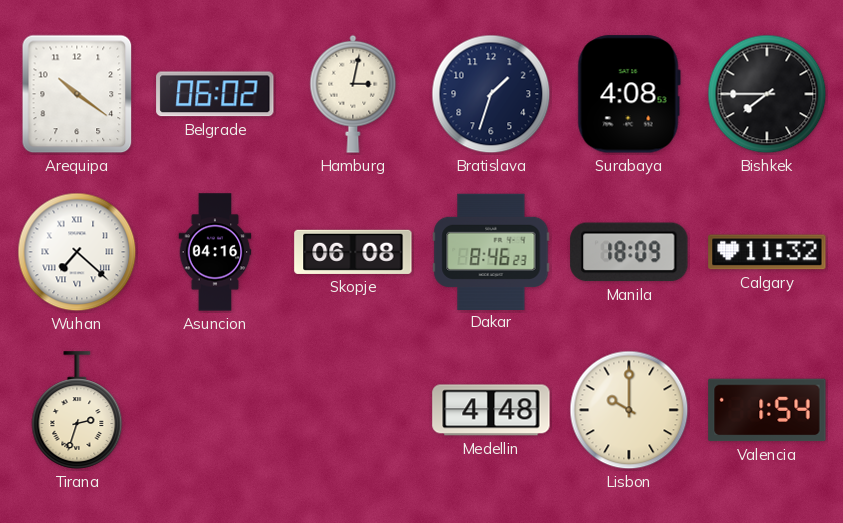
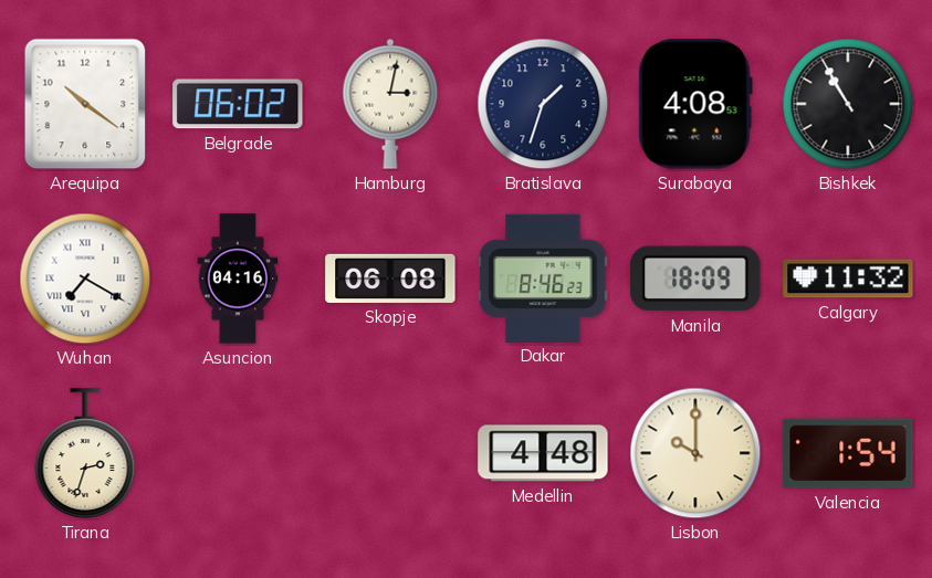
Bishkek: 7:45 -> 10:55
Wuhan: 7:22 -> 7:20
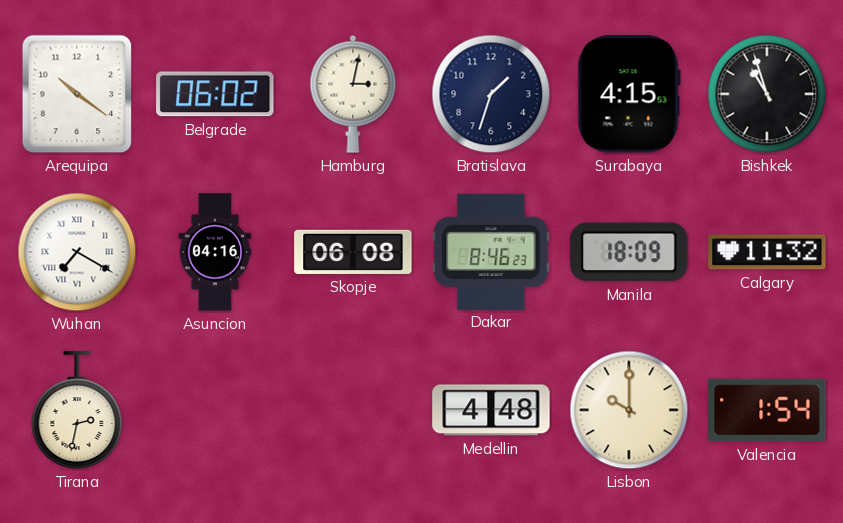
Surabaya: 4:08 -> 4:15
Bishkek: 10:55 -> 10:57
Tirana: 2:33 -> 2:32
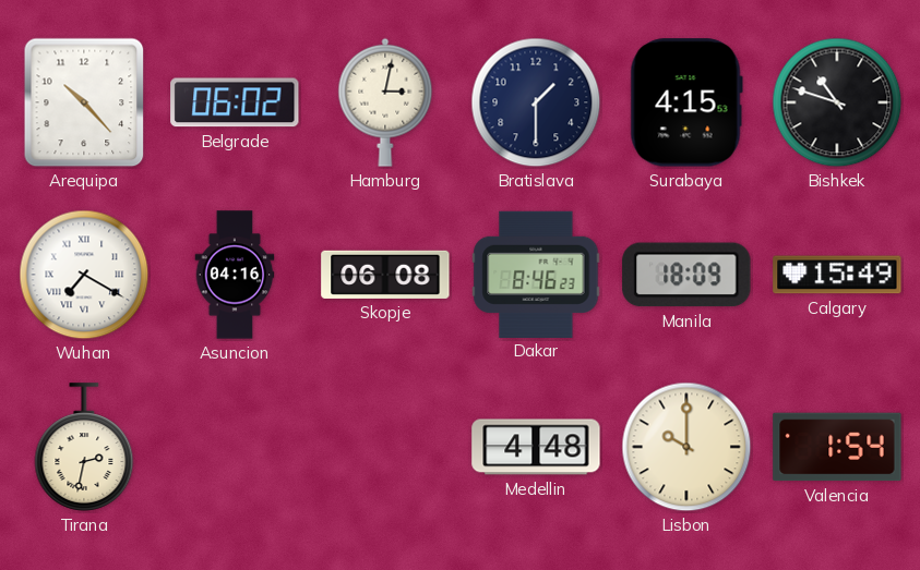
Arequipa: 10:21 -> 10:23
Bratislava: 1:33 -> 1:30
Bishkek: 10:57 -> 10:48
Calgary: 11:32 -> 15:49
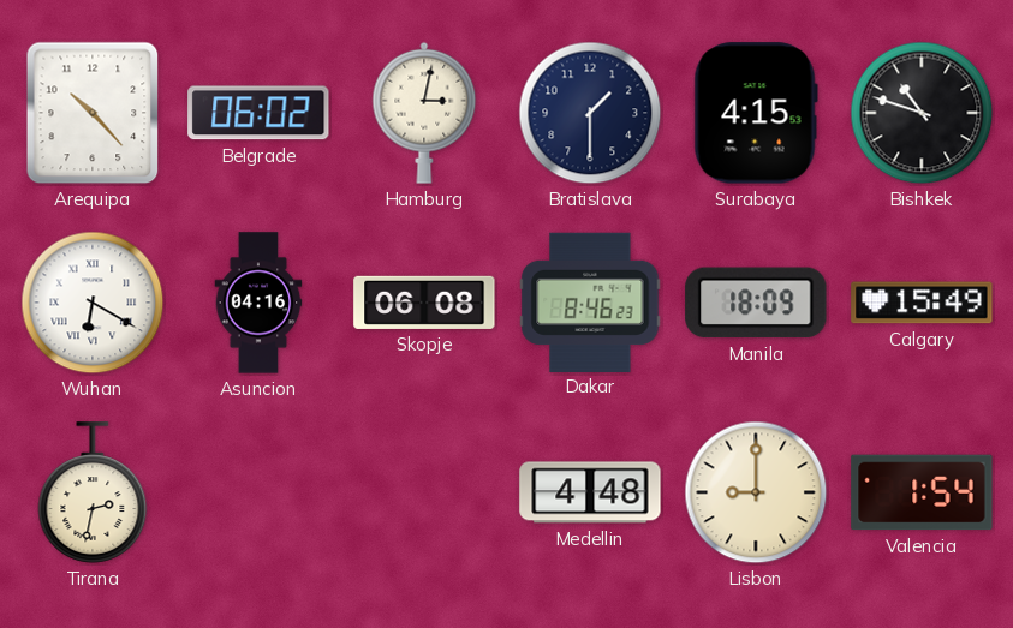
Wuhan: 7:20 -> 6:20
Lisbon: 10:00 -> 9:00
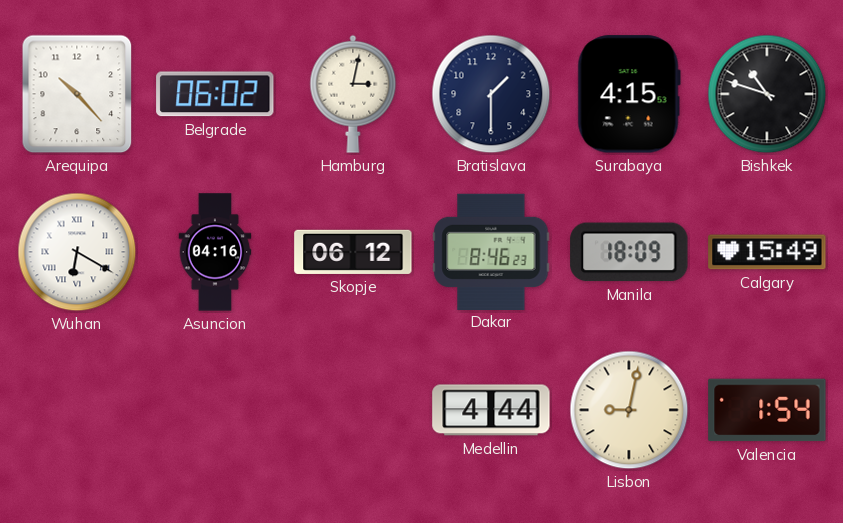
Skopje: 06:08 -> 06:12
Tirana: 2:32 -> none
Medellin: 4:48 -> 4:44
Lisbon: 9:00 -> 9:02
